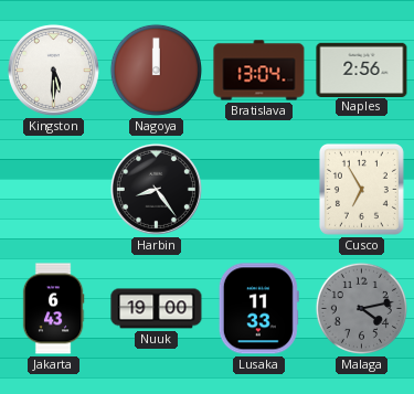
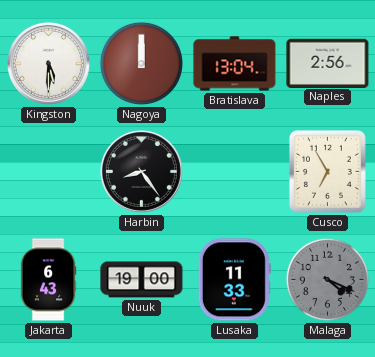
Malaga: 4:13 -> 4:19
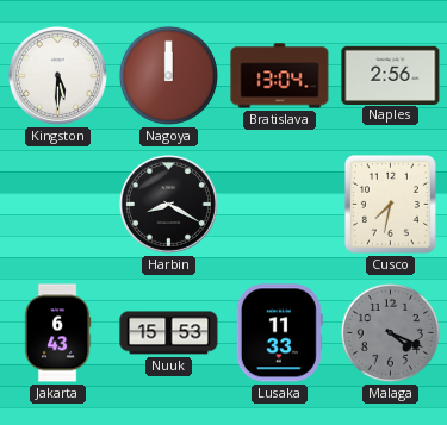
Harbin: 8:24 -> 8:20
Cusco: 6:55 -> 7:32
Nuuk: 19:00 -> 15:53
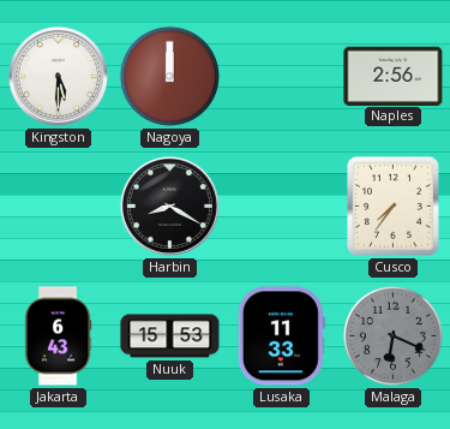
Bratislava: 13:04 -> none
Cusco: 7:32 -> 7:36
Malaga: 4:19 -> 6:19
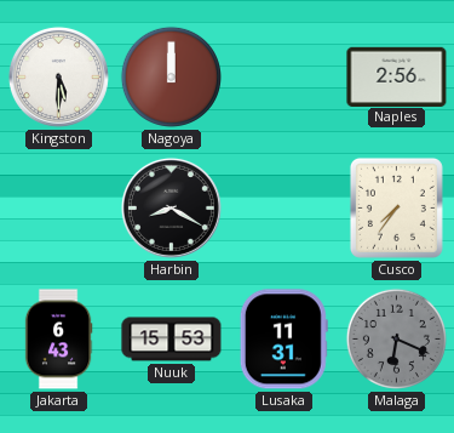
Lusaka: 11:33 -> 11:31
